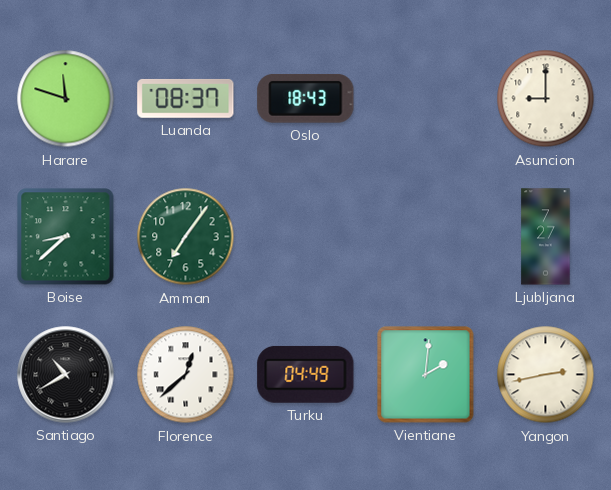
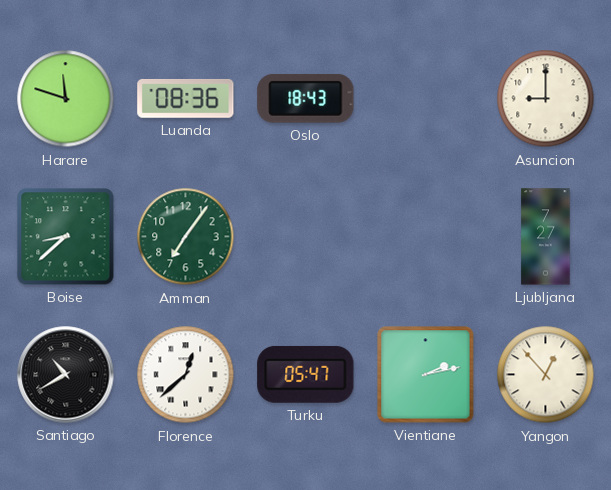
Luanda: 08:37 -> 08:36
Turku: 04:49 -> 05:47
Vientiane: 2:01 -> 2:13
Yangon: 2:43 -> 12:53
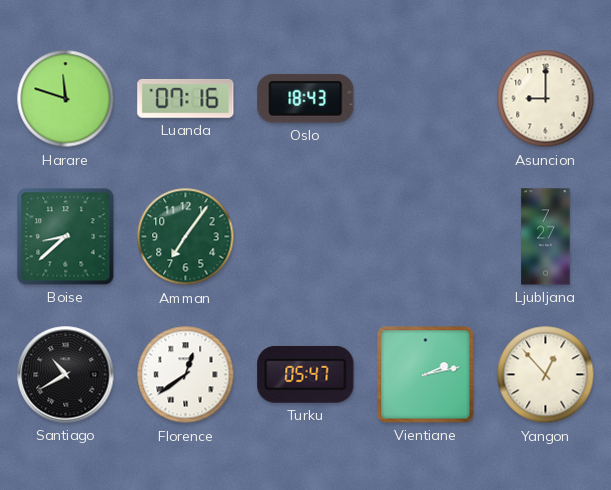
Luanda: 08:36 -> 07:16
Florence: 12:38 -> 12:39
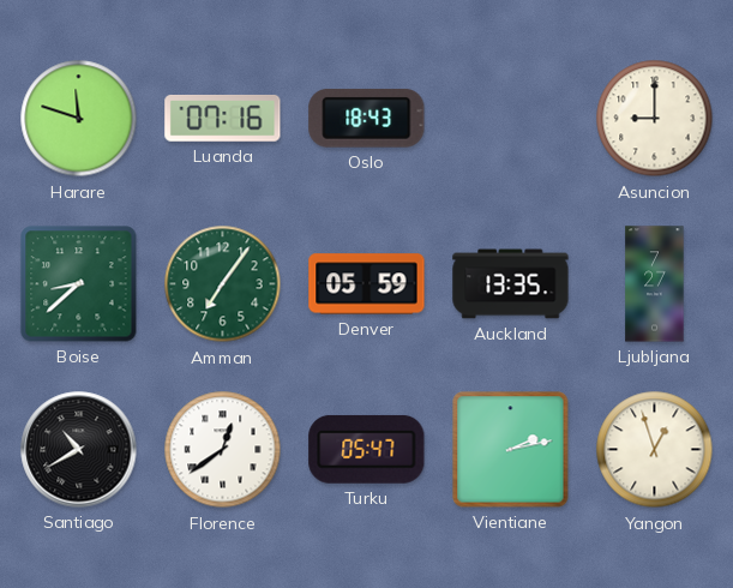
Denver: none -> 05:59
Auckland: none -> 13:35
Yangon: 12:53 -> 12:57
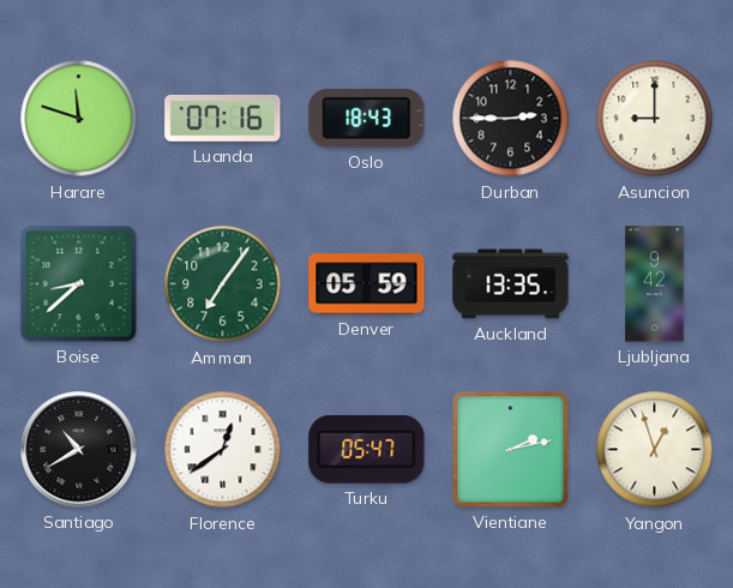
Durban: none -> 2:45
Ljubljana: 7:27 -> 9:42
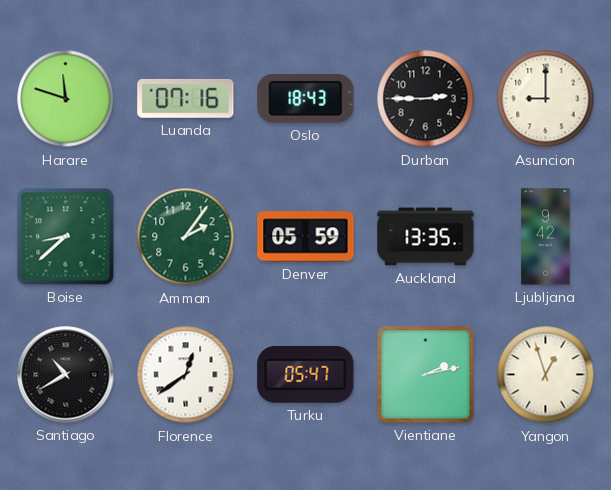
Amman: 7:06 -> 2:06
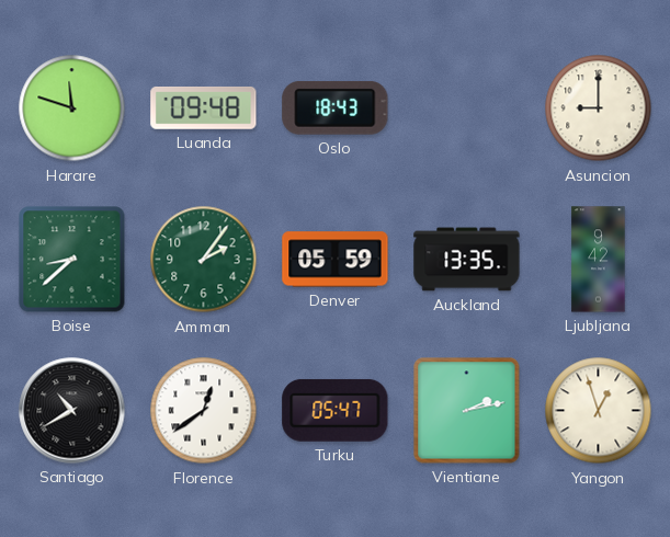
Luanda: 07:16 -> 09:48
Durban: 2:45 -> none
